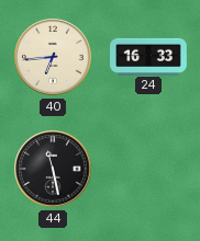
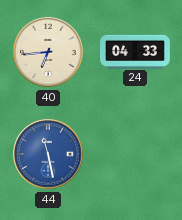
24: 16:33 -> 04:33
44 dial: black -> blue
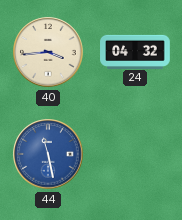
40: 6:44 -> 3:44
24: 04:33 -> 04:32
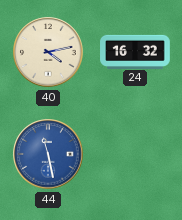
40: 3:44 -> 4:13
24: 04:32 -> 16:32
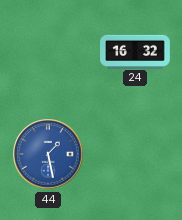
40: 4:13 -> none
44: 11:28 -> 1:28
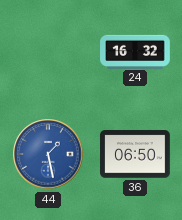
36: none -> 06:50
